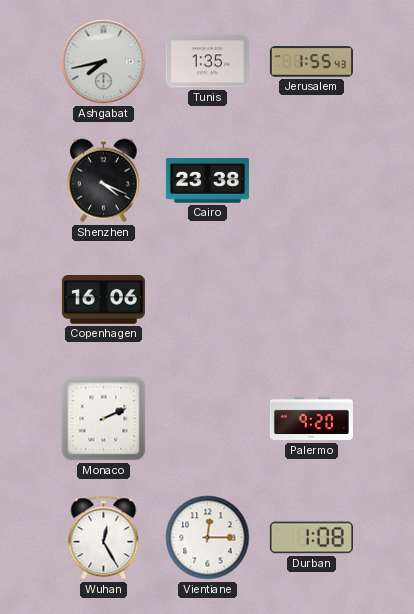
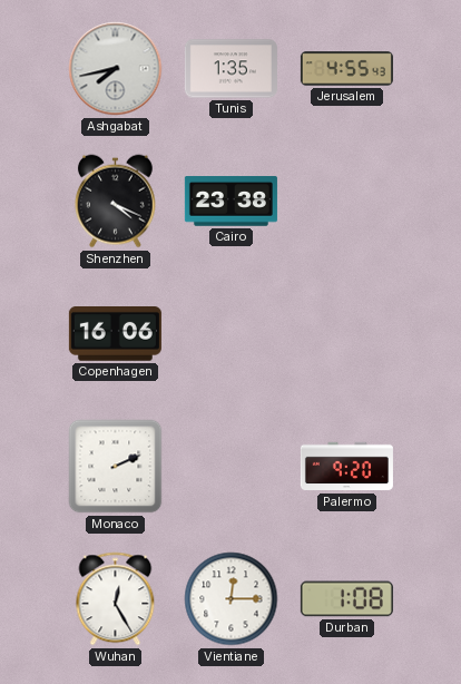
Jerusalem: 1:55 -> 4:55
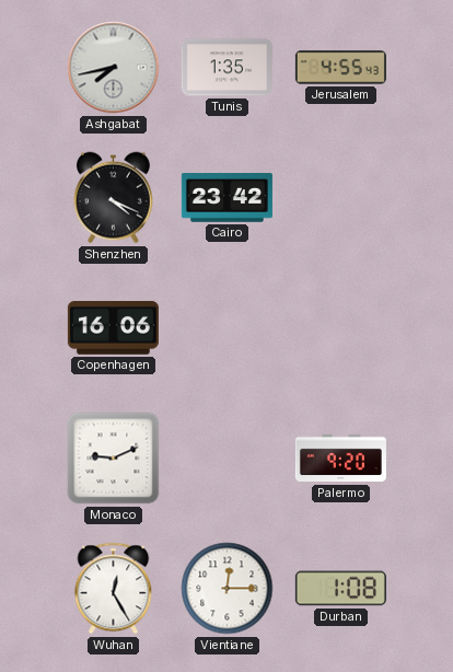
Cairo: 23:38 -> 23:42
Monaco: 2:11 -> 9:11
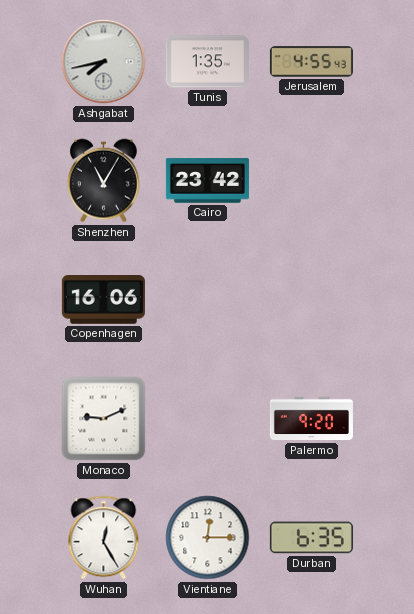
Shenzhen: 4:19 -> 11:05
Durban: 1:08 -> 6:35
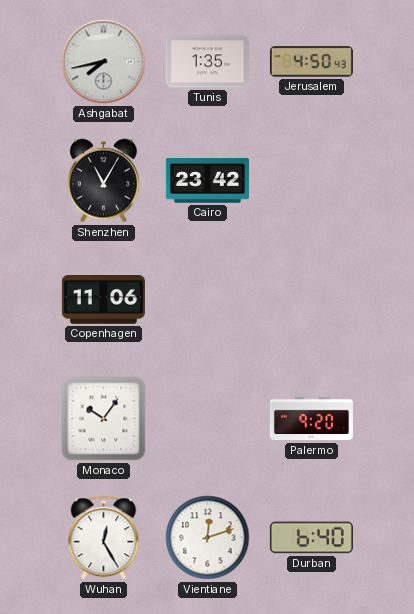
Jerusalem: 4:55 -> 4:50
Copenhagen: 16:06 -> 11:06
Monaco: 9:11 -> 10:06
Vientiane: 12:15 -> 12:12
Durban: 6:35 -> 6:40
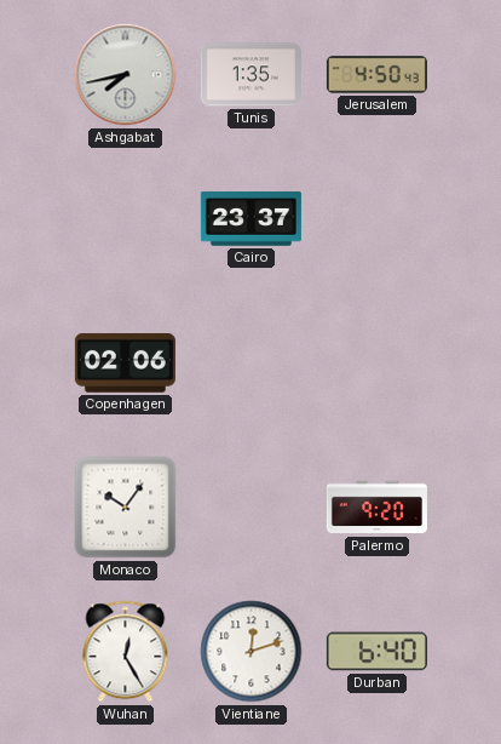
Shenzhen: 11:05 -> none
Cairo: 23:42 -> 23:37
Copenhagen: 11:06 -> 02:06
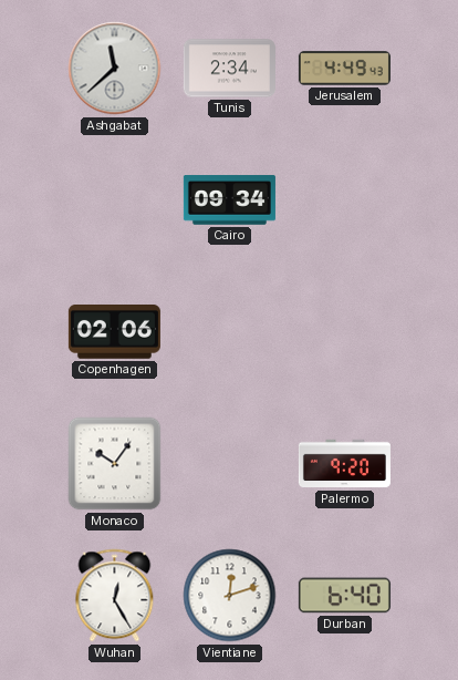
Ashgabat: 7:43 -> 11:38
Tunis: 1:35 -> 2:34
Jerusalem: 4:50 -> 4:49
Cairo: 23:37 -> 09:34
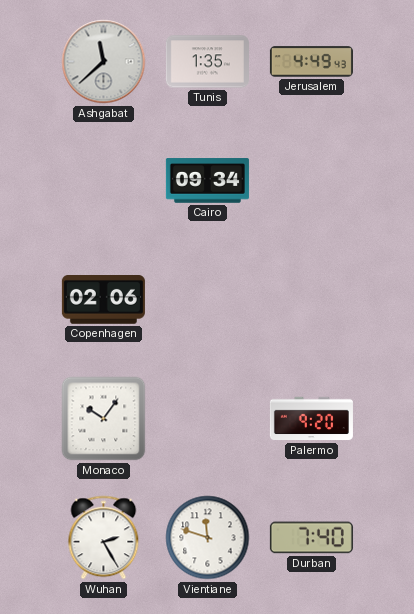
Tunis: 2:34 -> 1:35
Wuhan: 12:25 -> 2:25
Vientiane: 12:12 -> 11:48
Durban: 6:40 -> 7:40
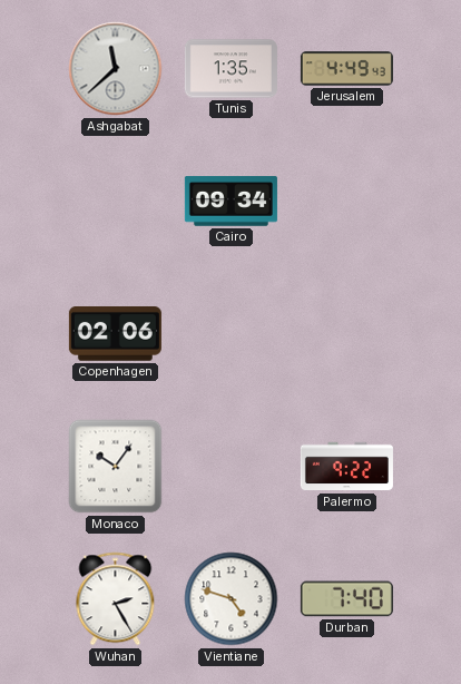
Palermo: 9:20 -> 9:22
Vientiane: 11:48 -> 4:48
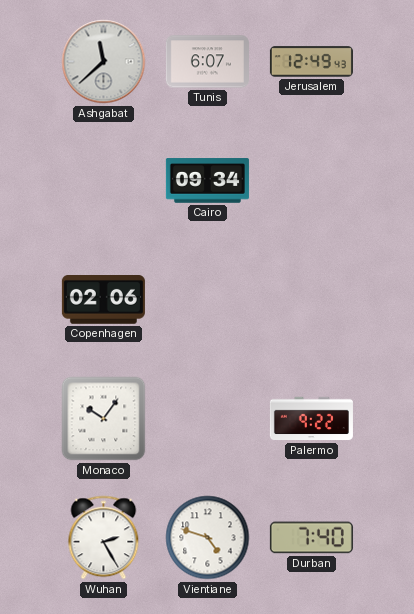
Tunis: 1:35 -> 6:07
Jerusalem: 4:49 -> 12:49
